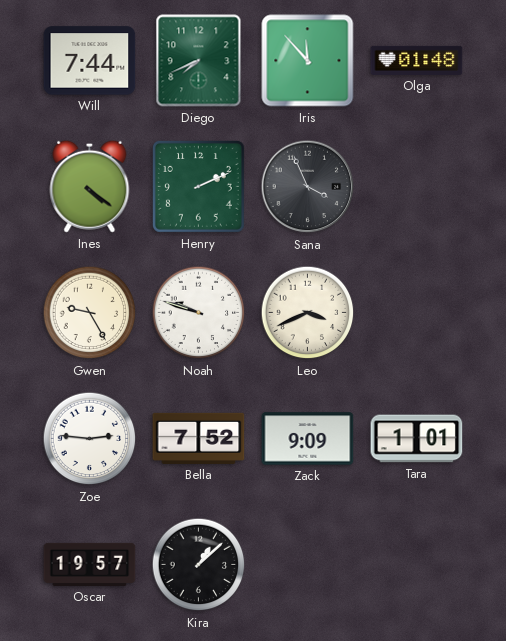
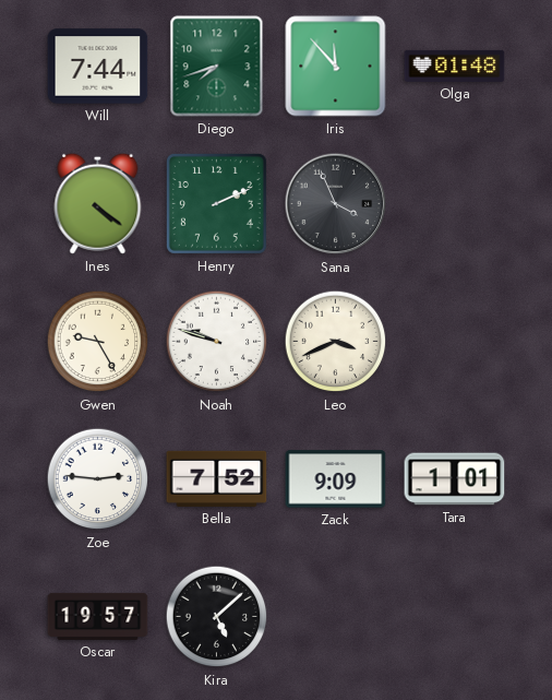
Diego: 7:41 -> 7:42
Kira: 1:08 -> 5:08
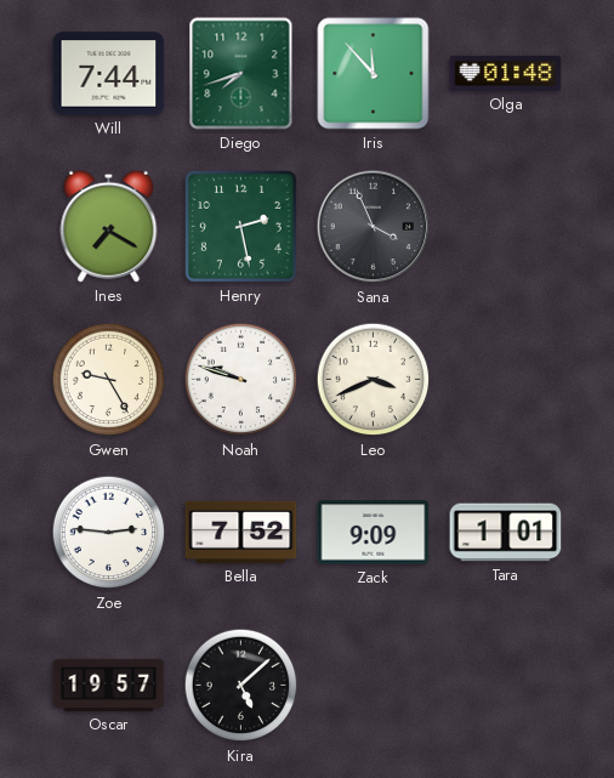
Ines: 4:21 -> 7:20
Henry: 2:11 -> 2:28
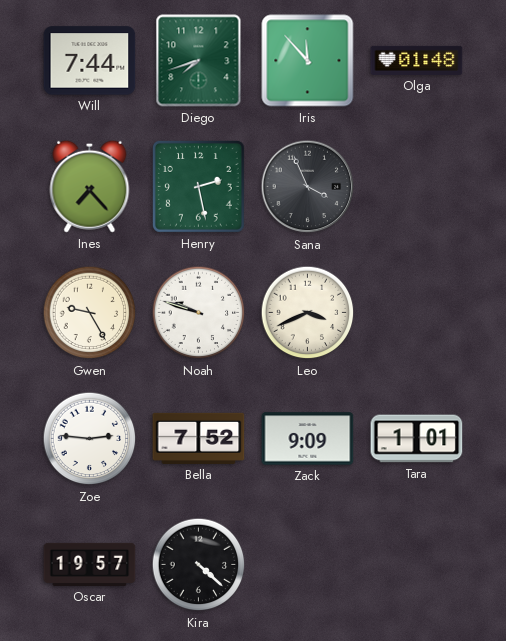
Ines: 7:20 -> 7:23
Kira: 5:08 -> 4:22
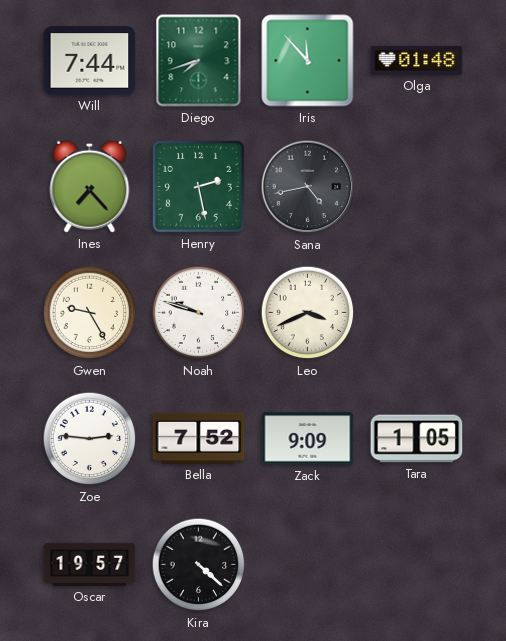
Sana: 3:56 -> 4:43
Tara: 1:01 -> 1:05
